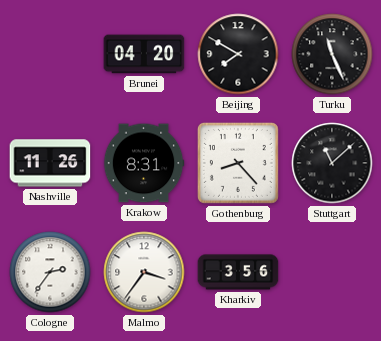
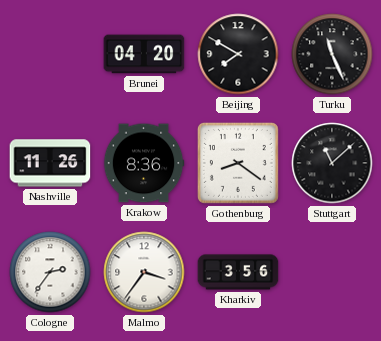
Krakow: 8:31 -> 8:36
Gothenburg: 8:23 -> 8:21
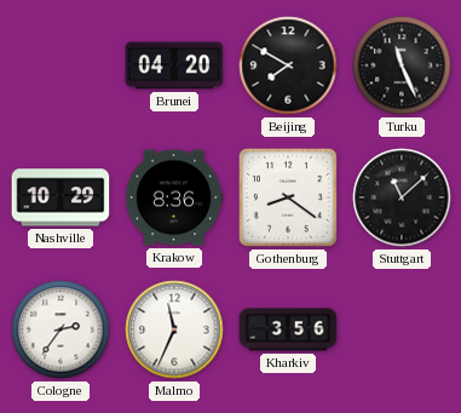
Nashville: 11:26 -> 10:29
Malmo: 3:36 -> 11:34
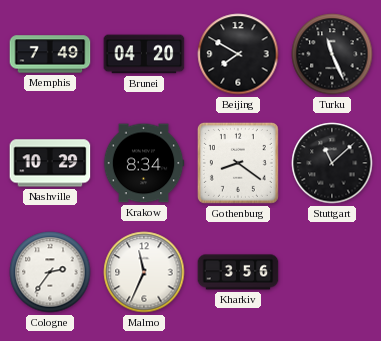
Memphis: none -> 7:49
Krakow: 8:36 -> 8:34
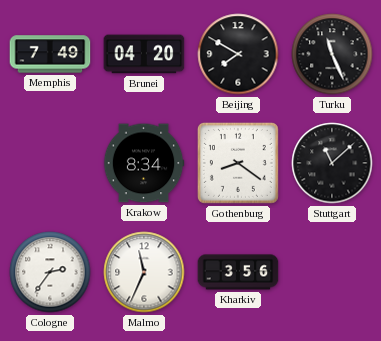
Nashville: 10:29 -> none
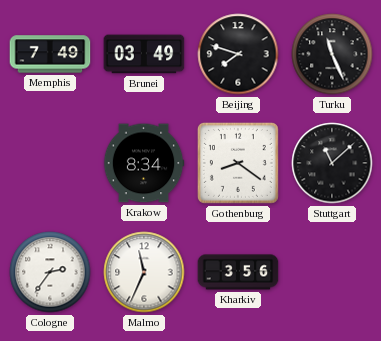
Brunei: 04:20 -> 03:49
Beijing: 7:50 -> 7:48
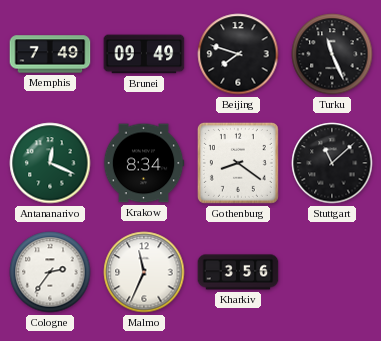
Brunei: 03:49 -> 09:49
Antananarivo: none -> 12:19
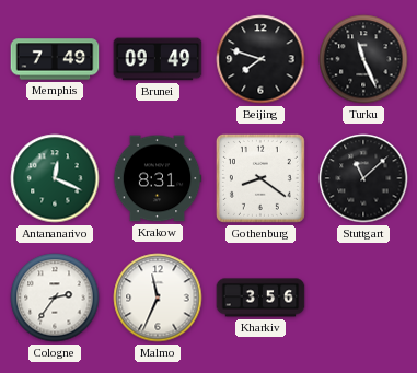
Krakow: 8:34 -> 8:31
